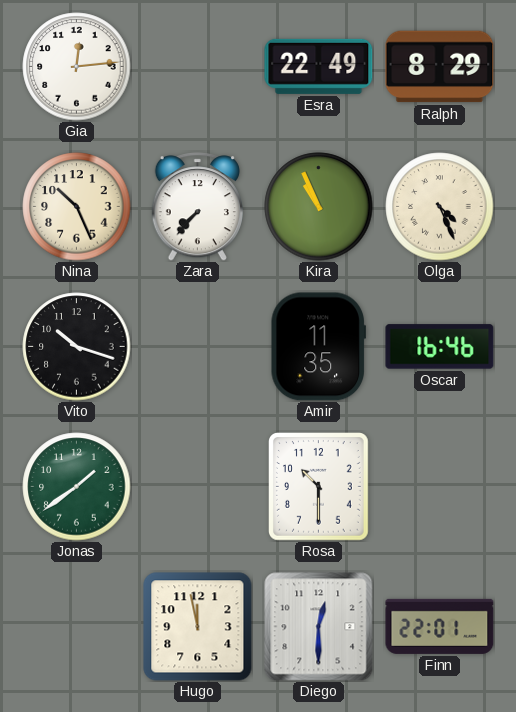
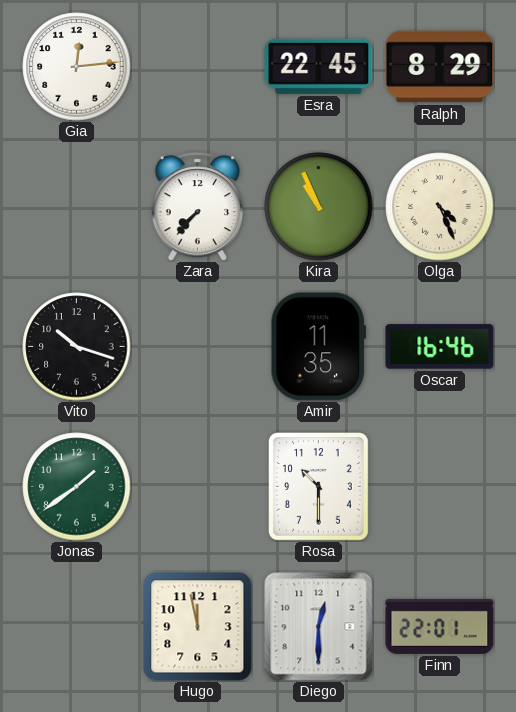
Esra: 22:49 -> 22:45
Nina: 10:26 -> none
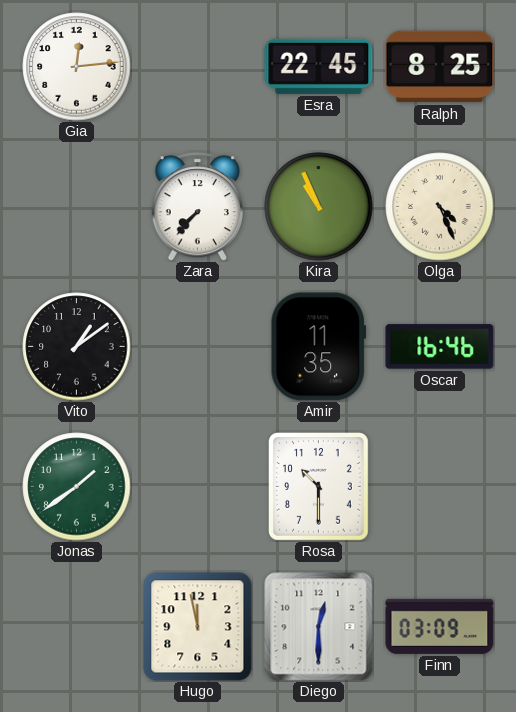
Ralph: 8:29 -> 8:25
Vito: 10:18 -> 1:09
Finn: 22:01 -> 03:09
